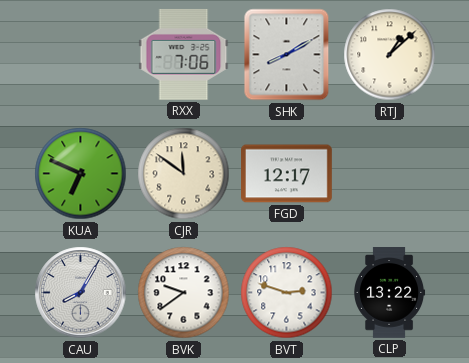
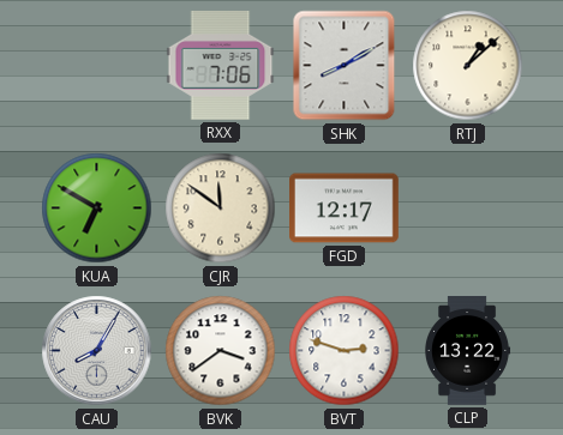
KUA: 6:49 -> 6:50
BVK: 9:39 -> 3:39
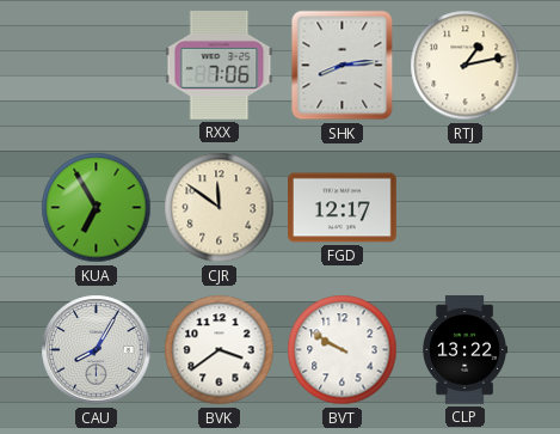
SHK: 8:10 -> 8:14
RTJ: 1:08 -> 1:13
KUA: 6:50 -> 6:55
BVT: 2:48 -> 9:50
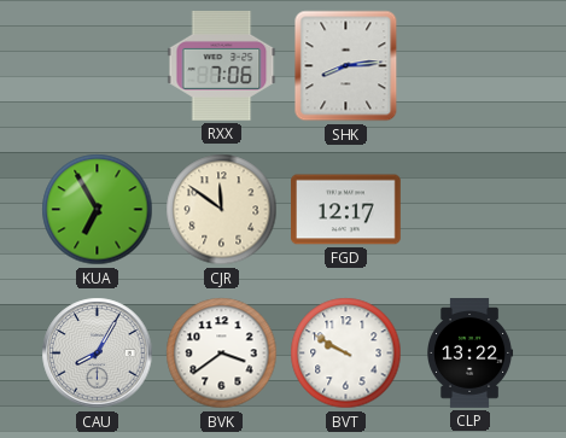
RTJ: 1:13 -> none
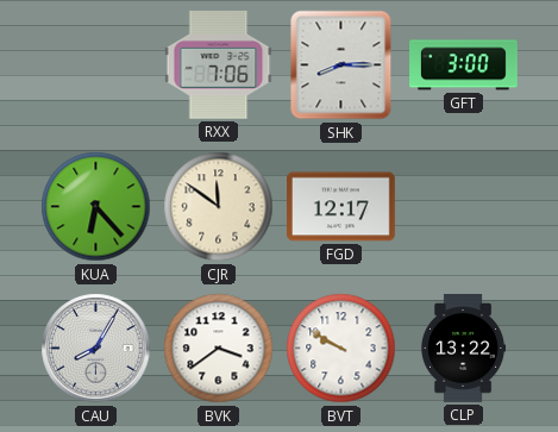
SHK: 8:14 -> 8:15
GFT: none -> 3:00
KUA: 6:55 -> 6:23
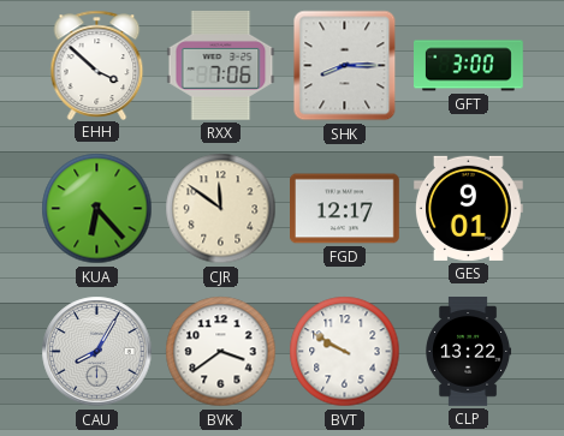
EHH: none -> 3:52
GES: none -> 9:01
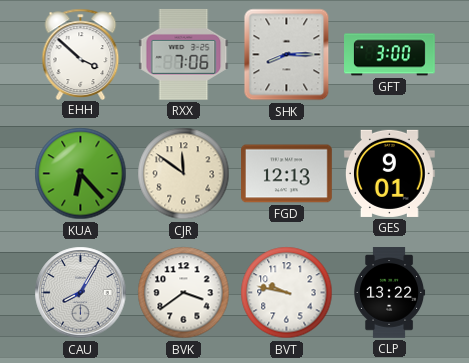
FGD: 12:17 -> 12:13
BVT: 9:50 -> 9:47
